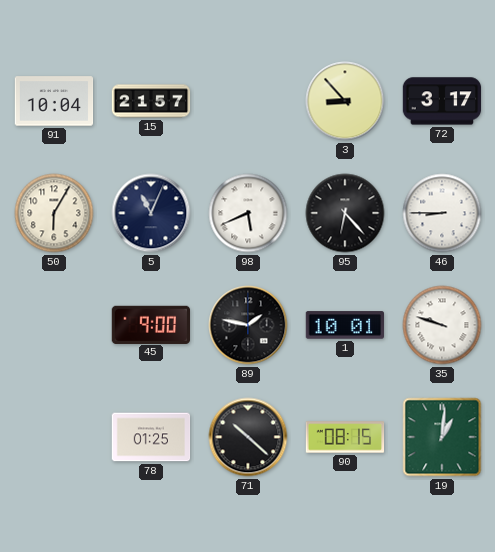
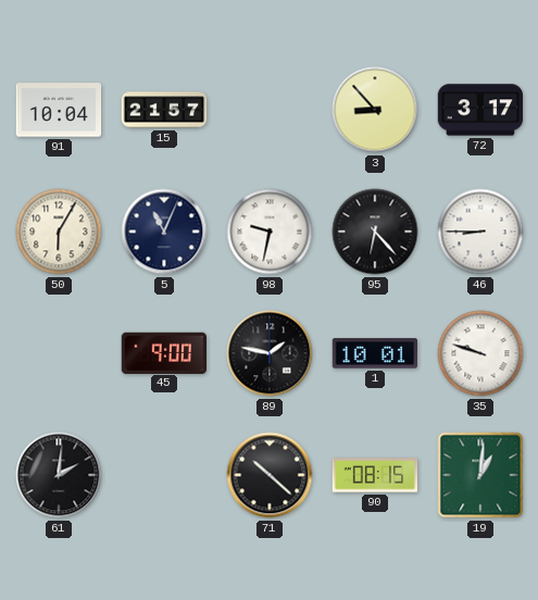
98: 5:41 -> 9:32
61: none -> 2:01
78: 01:25 -> none
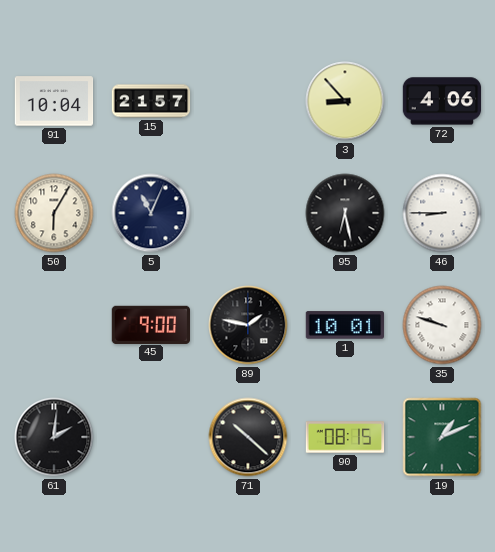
72: 3:17 -> 4:06
98: 9:32 -> none
95: 6:23 -> 6:28
19: 1:01 -> 1:11
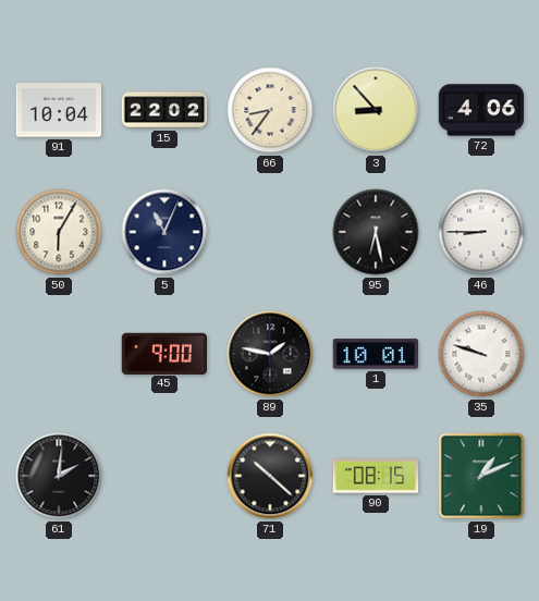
15: 21:57 -> 22:02
66: none -> 8:36
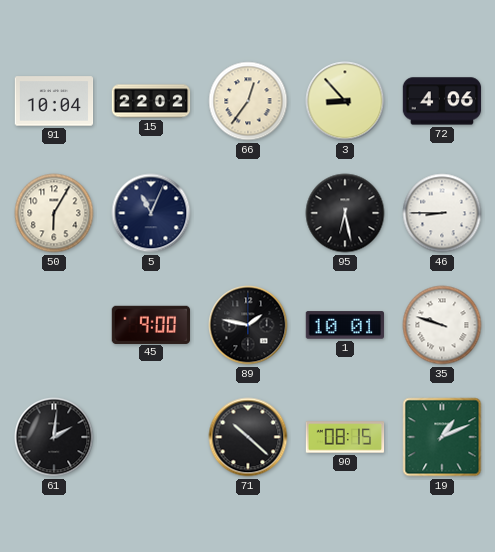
66: 8:36 -> 12:36
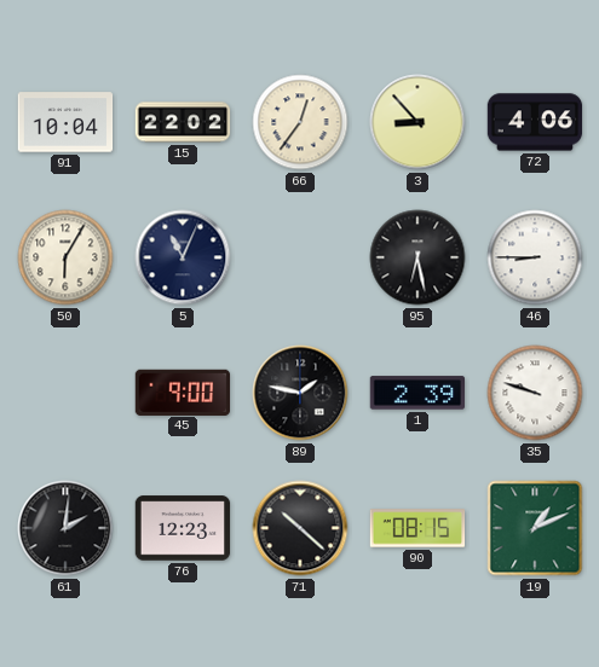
1: 10:01 -> 2:39
76: none -> 12:23
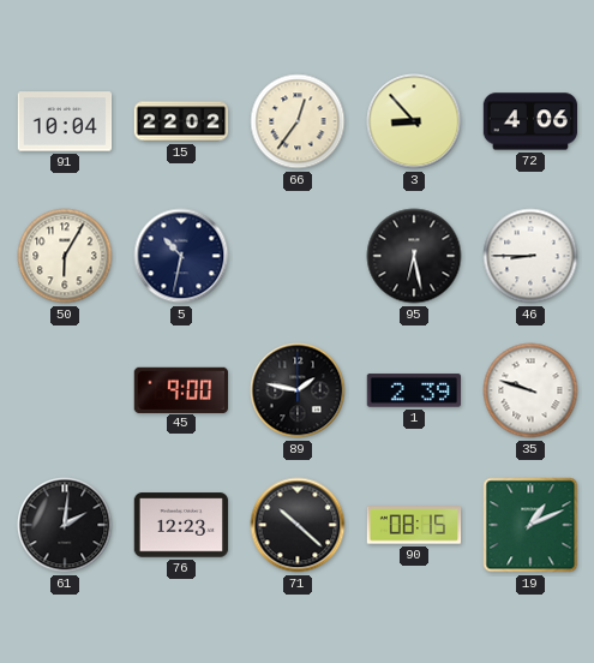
5: 11:04 -> 10:32
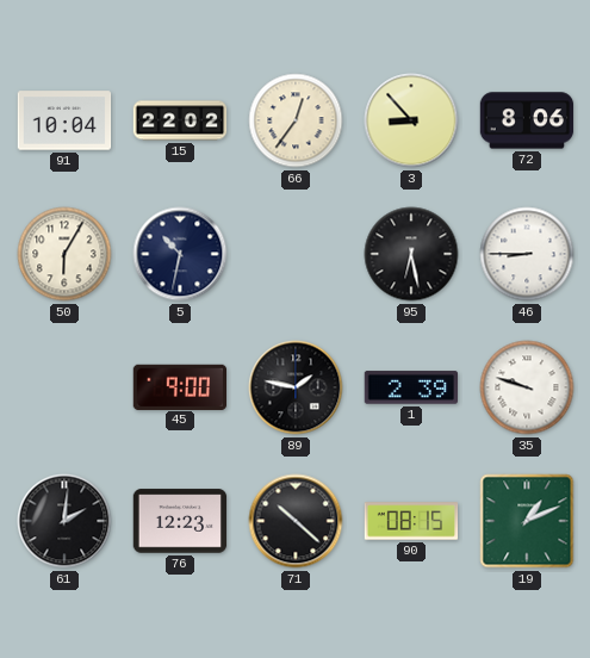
72: 4:06 -> 8:06
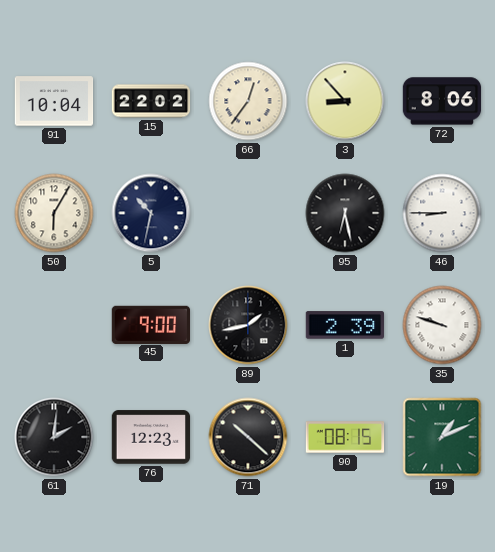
89: 1:47 -> 1:43
